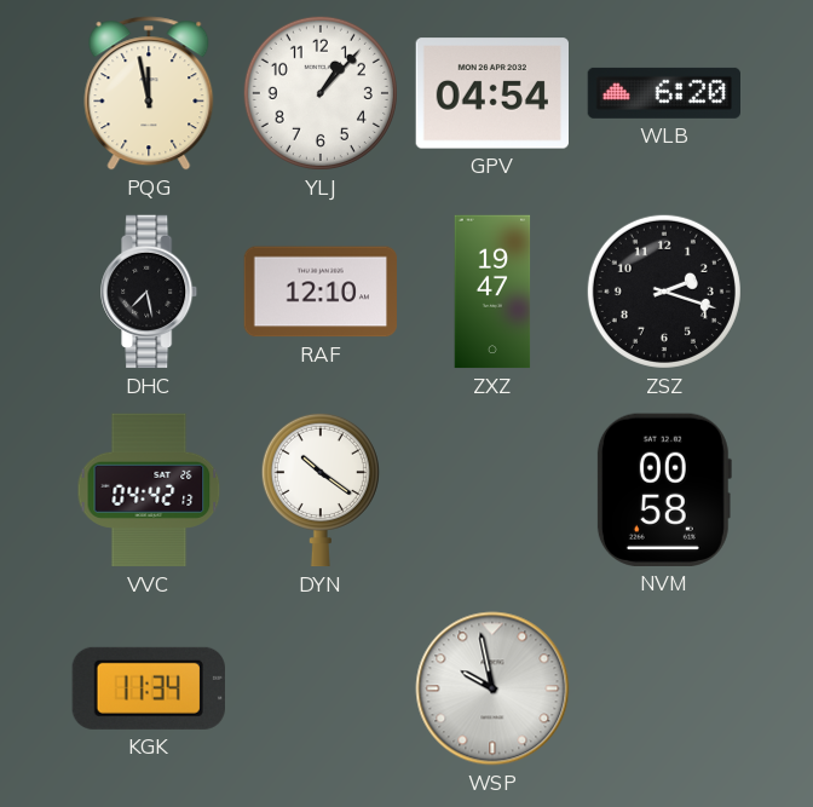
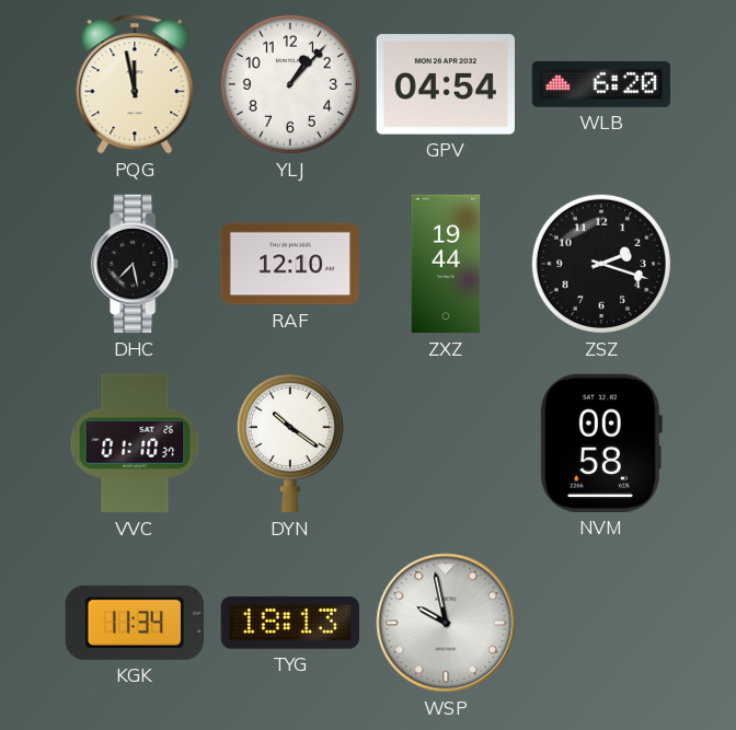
ZXZ: 19:47 -> 19:44
VVC: 04:42 -> 01:10
TYG: none -> 18:13
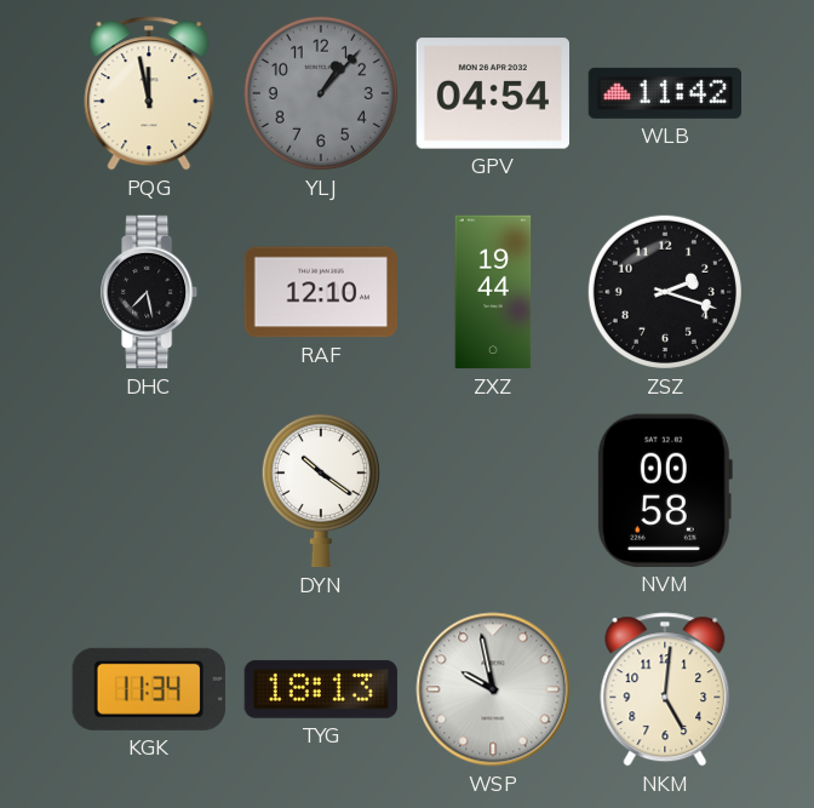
YLJ dial: white -> grey
WLB: 6:20 -> 11:42
VVC: 01:10 -> none
NKM: none -> 5:01
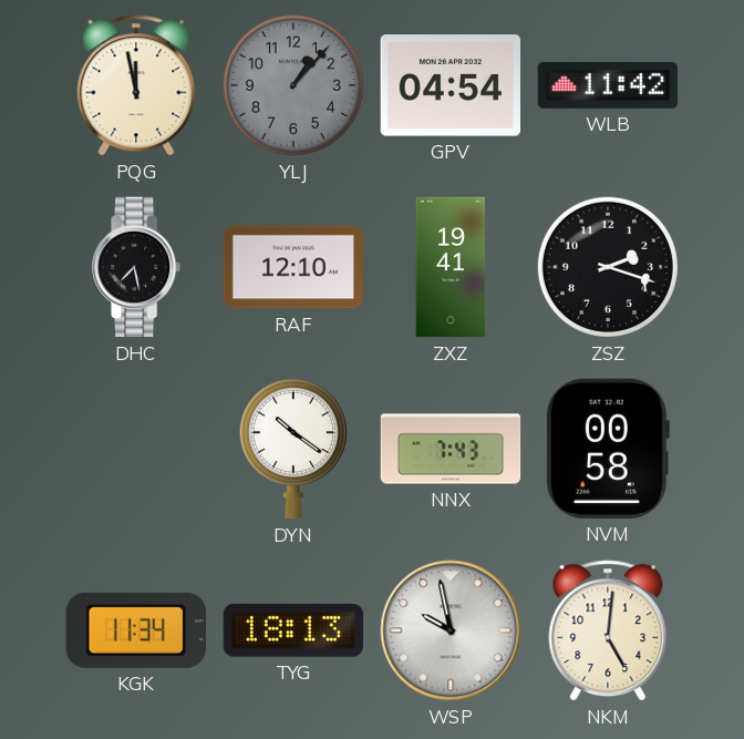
ZXZ: 19:44 -> 19:41
NNX: none -> 7:43
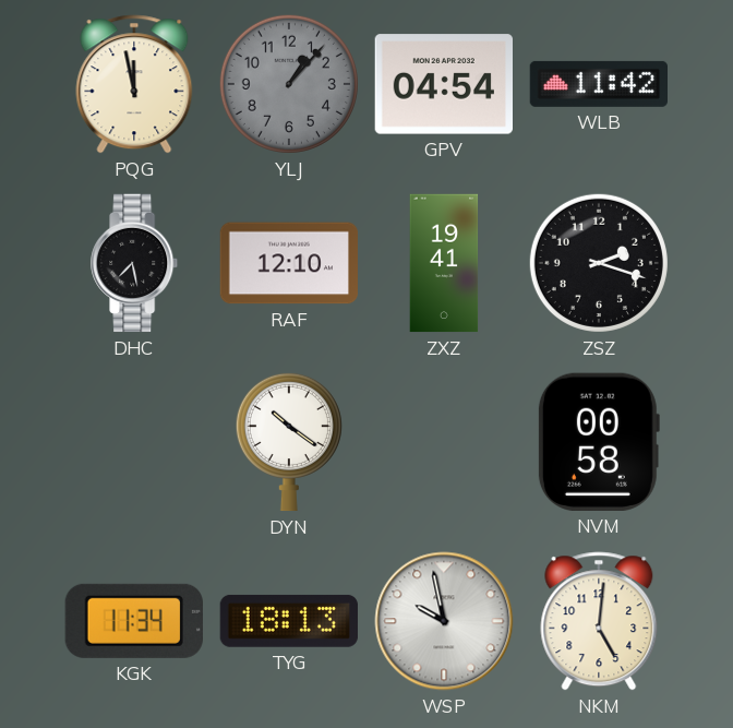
NNX: 7:43 -> none
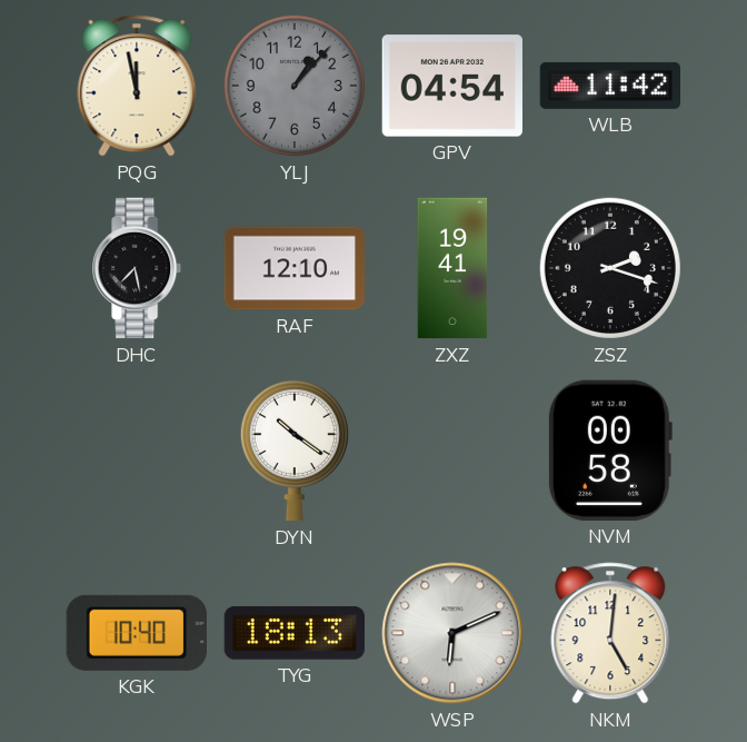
KGK: 11:34 -> 10:40
WSP: 9:58 -> 6:11
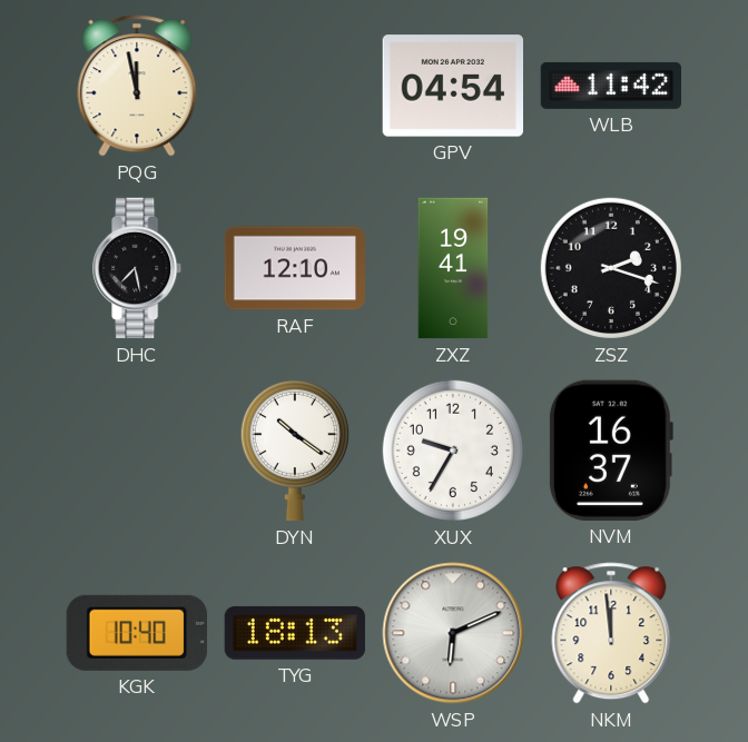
YLJ: 1:07 -> none
XUX: none -> 9:35
NVM: 00:58 -> 16:37
NKM: 5:01 -> 11:59
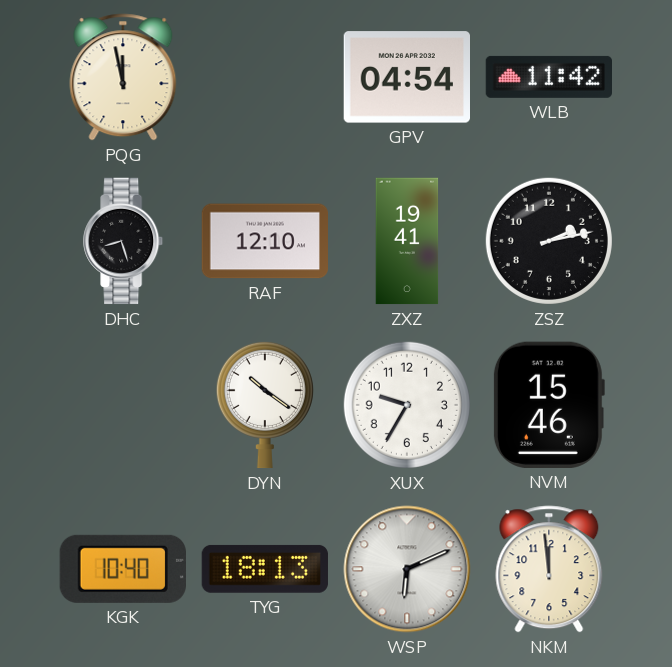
DHC: 7:28 -> 8:27
ZSZ: 2:18 -> 2:13
NVM: 16:37 -> 15:46
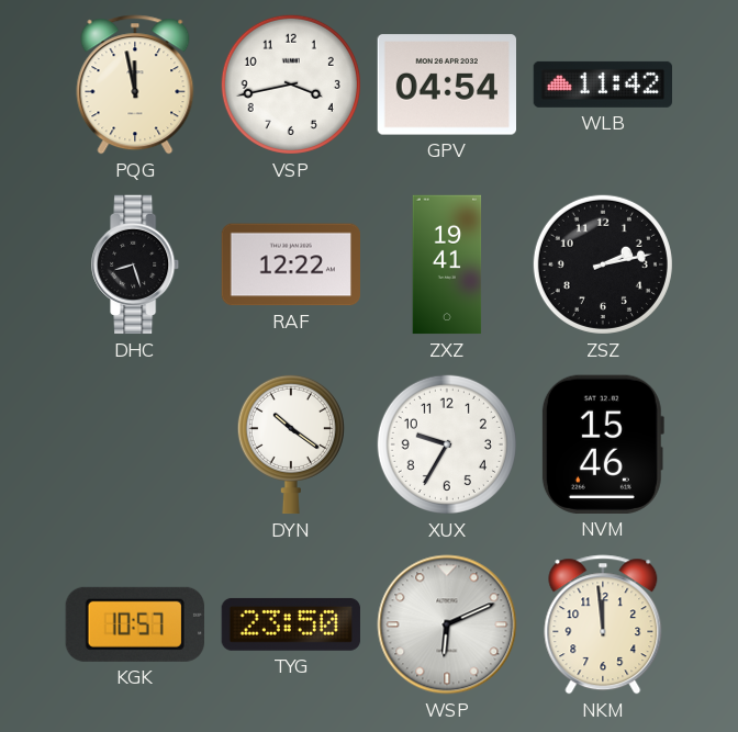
VSP: none -> 3:43
RAF: 12:10 -> 12:22
KGK: 10:40 -> 10:57
TYG: 18:13 -> 23:50
